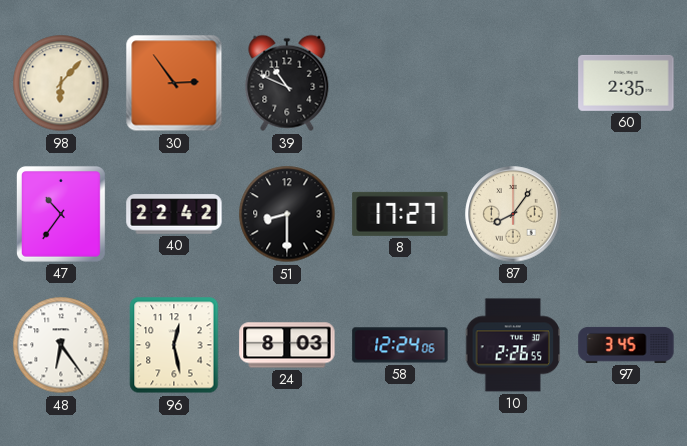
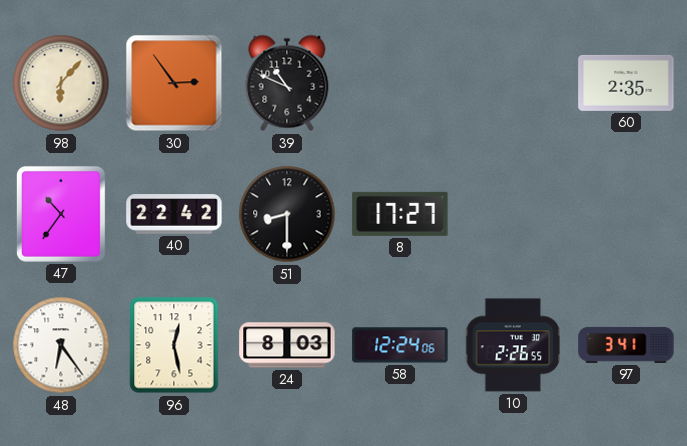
87: 8:06 -> none
97: 3:45 -> 3:41
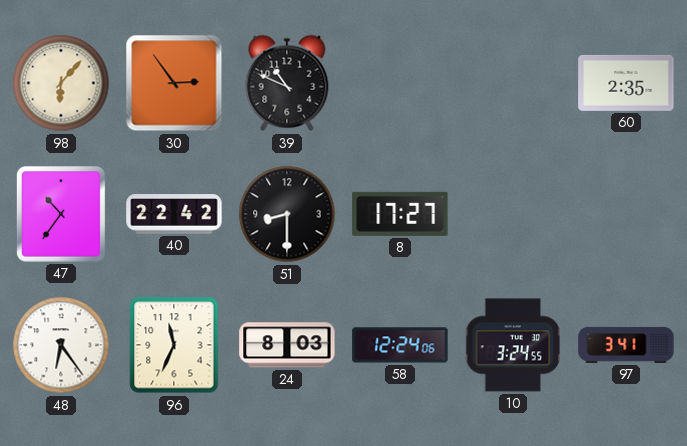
96: 12:28 -> 11:34
10: 2:26 -> 3:24
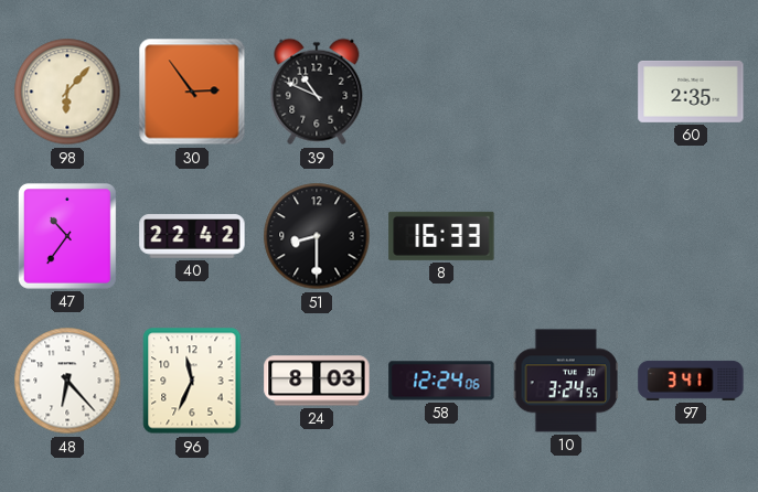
8: 17:27 -> 16:33
48: 6:24 -> 6:23
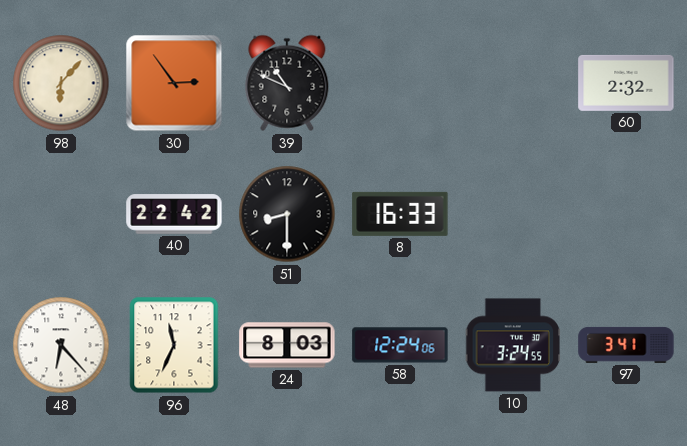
60: 2:35 -> 2:32
47: 10:36 -> none
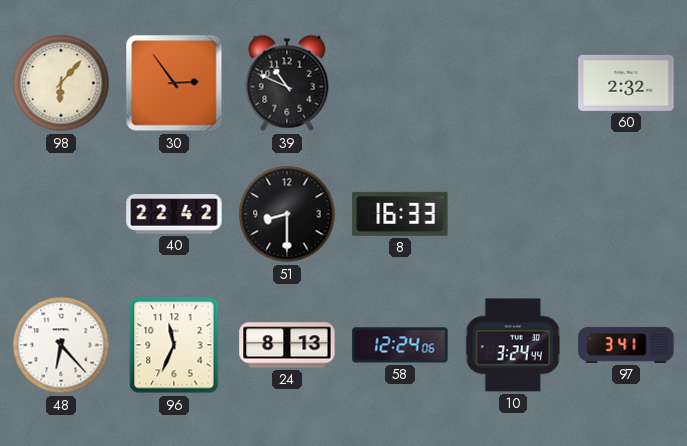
24: 8:03 -> 8:13
10: 3:24:55 -> 3:24:44
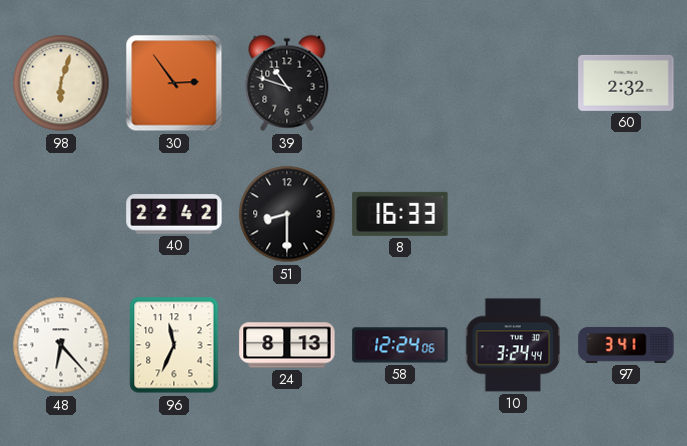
98: 6:07 -> 6:03
39: 10:49 -> 10:48
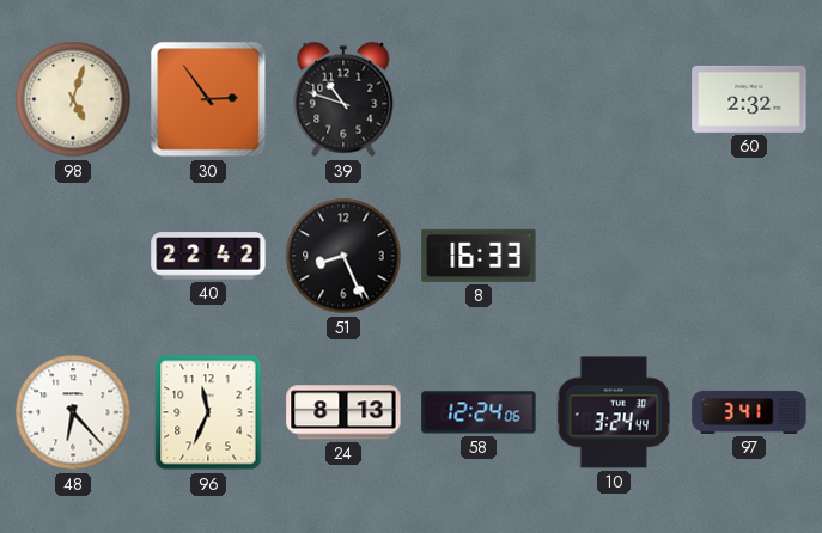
98: 6:03 -> 5:03
51: 8:30 -> 8:26
